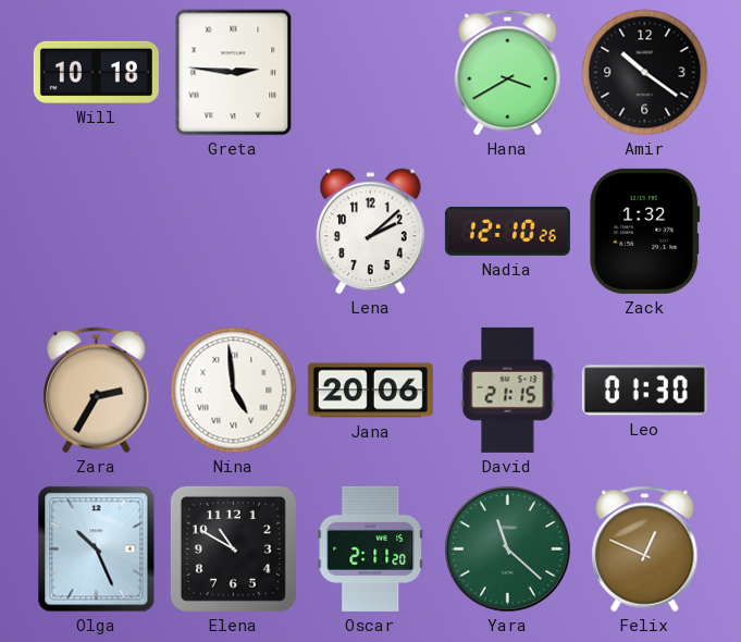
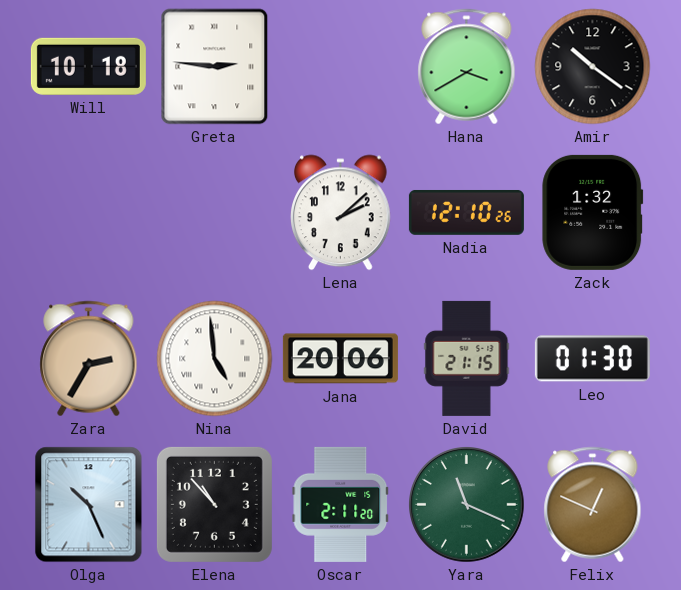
Elena: 10:50 -> 10:53
Yara: 11:22 -> 11:19
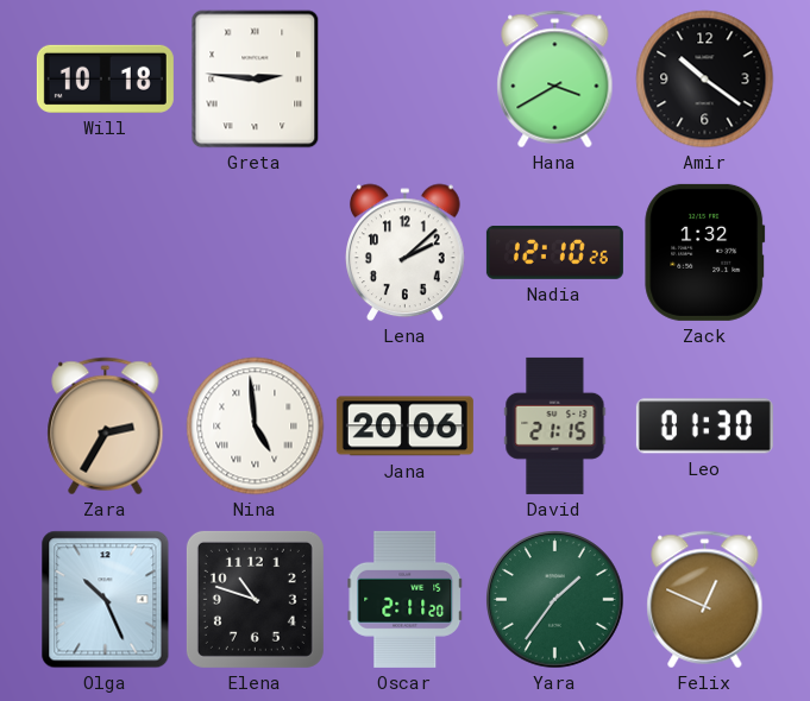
Elena: 10:53 -> 10:48
Yara: 11:19 -> 1:36
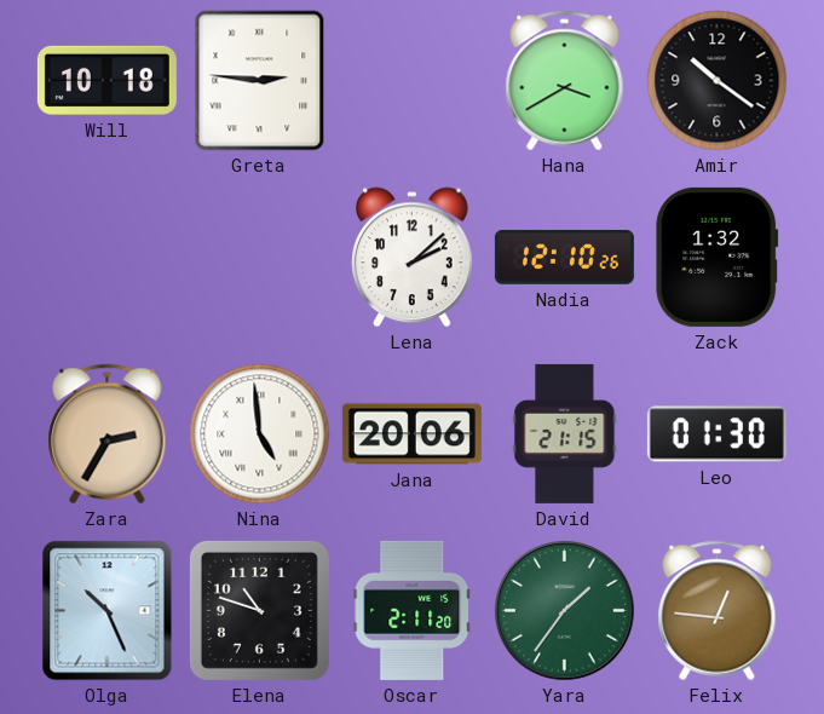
Felix: 12:49 -> 12:46
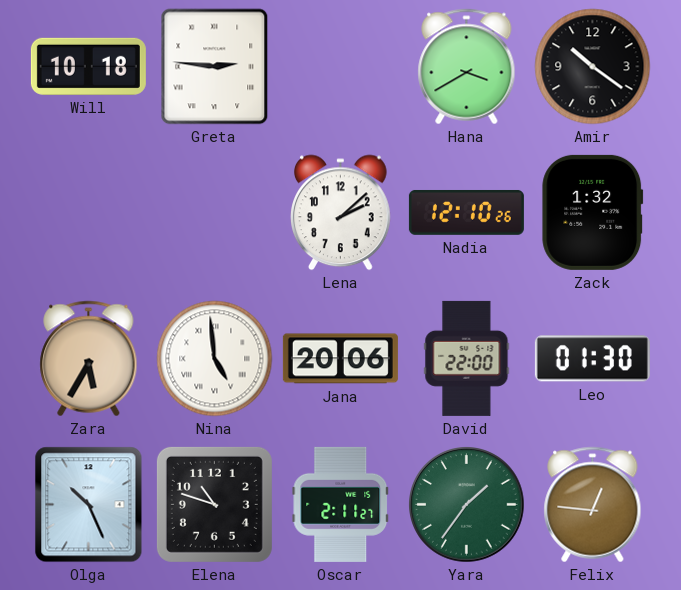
Zara: 2:35 -> 5:35
David: 21:15 -> 22:00
Oscar: 2:11:20 -> 2:11:27
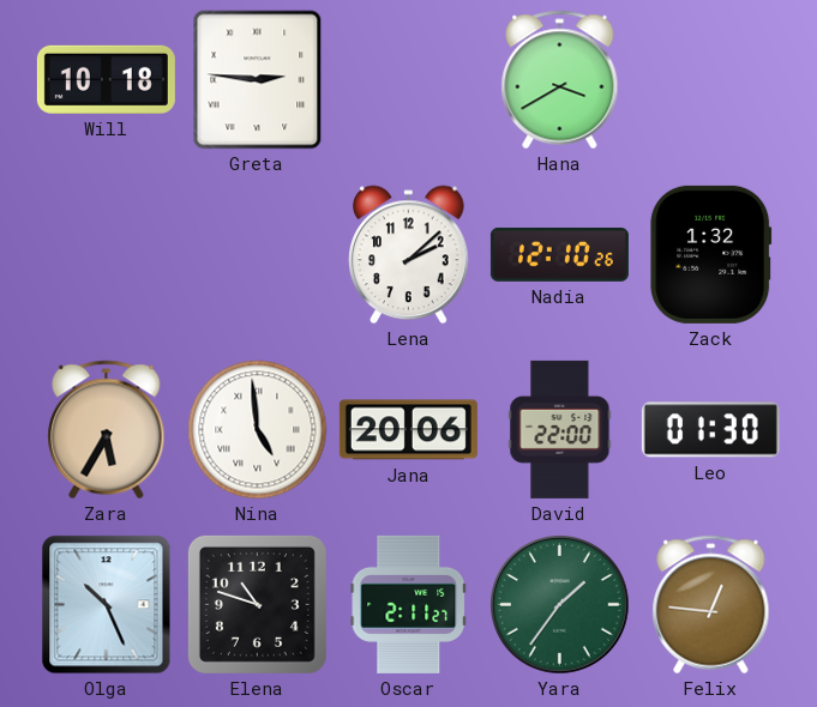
Amir: 10:21 -> none
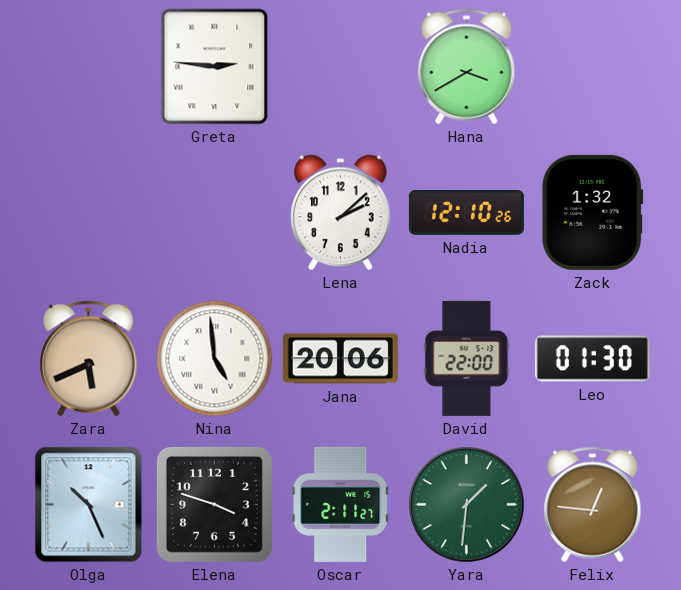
Will: 10:18 -> none
Zara: 5:35 -> 5:41
Elena: 10:48 -> 3:48
Yara: 1:36 -> 1:31
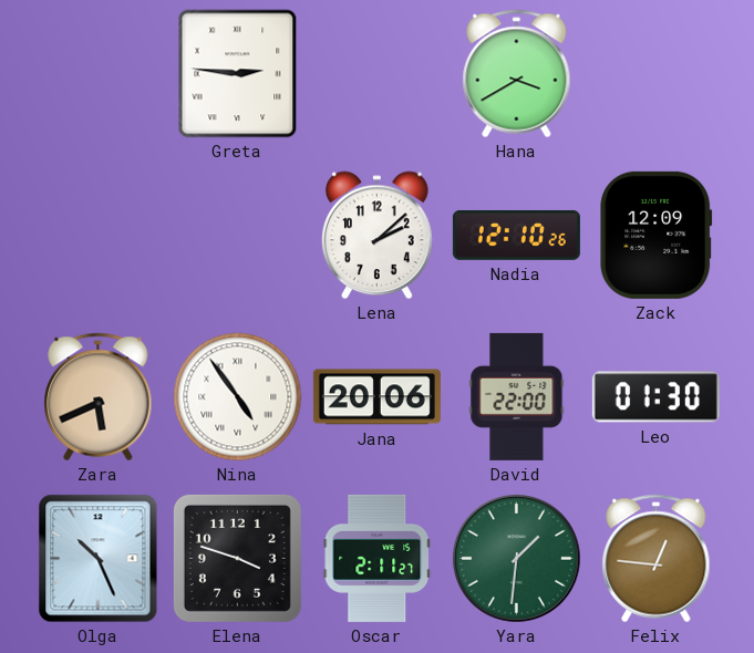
Zack: 1:32 -> 12:09
Nina: 4:59 -> 4:54
